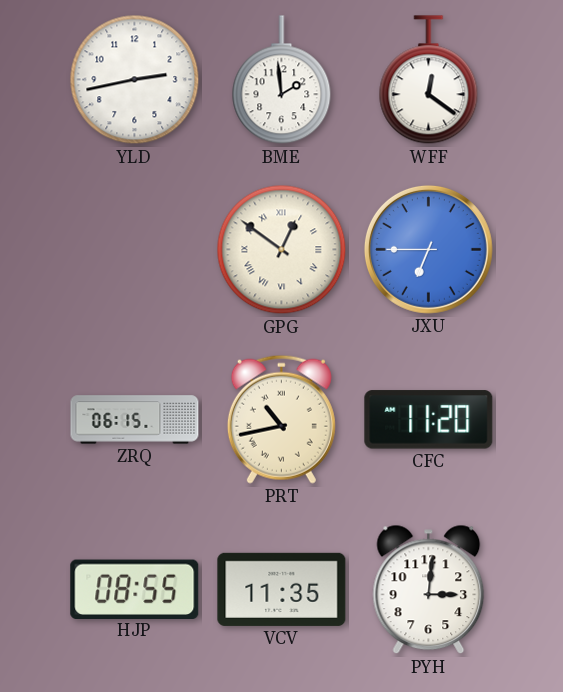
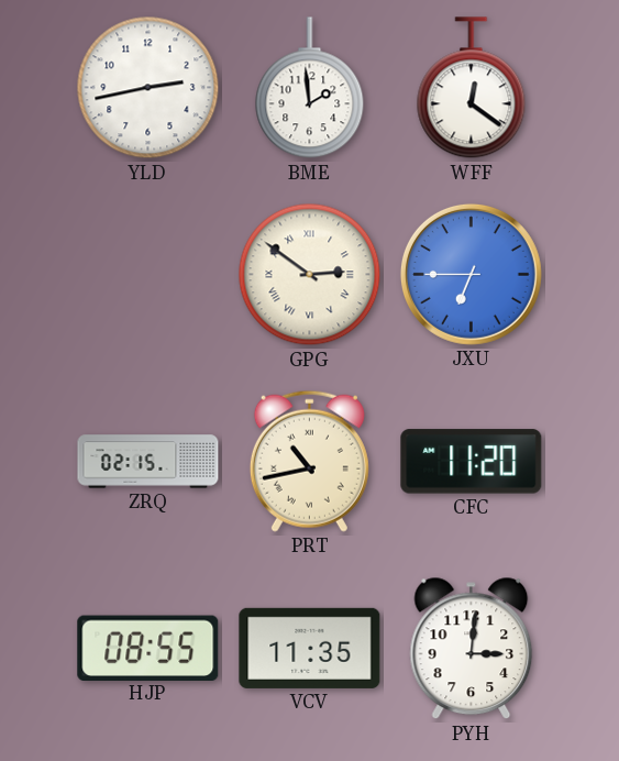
GPG: 12:51 -> 2:51
ZRQ: 06:15 -> 02:15
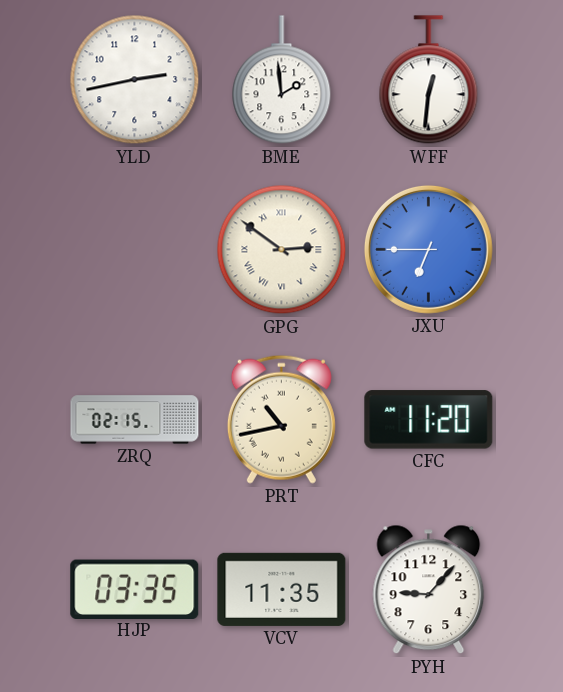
WFF: 12:21 -> 12:31
HJP: 08:55 -> 03:35
PYH: 3:01 -> 9:07
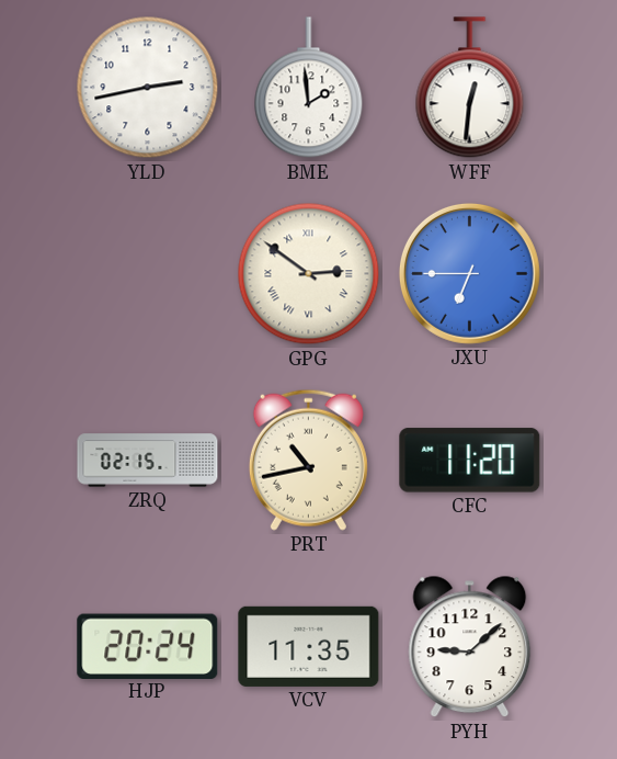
HJP: 03:35 -> 20:24
PYH: 9:07 -> 9:08
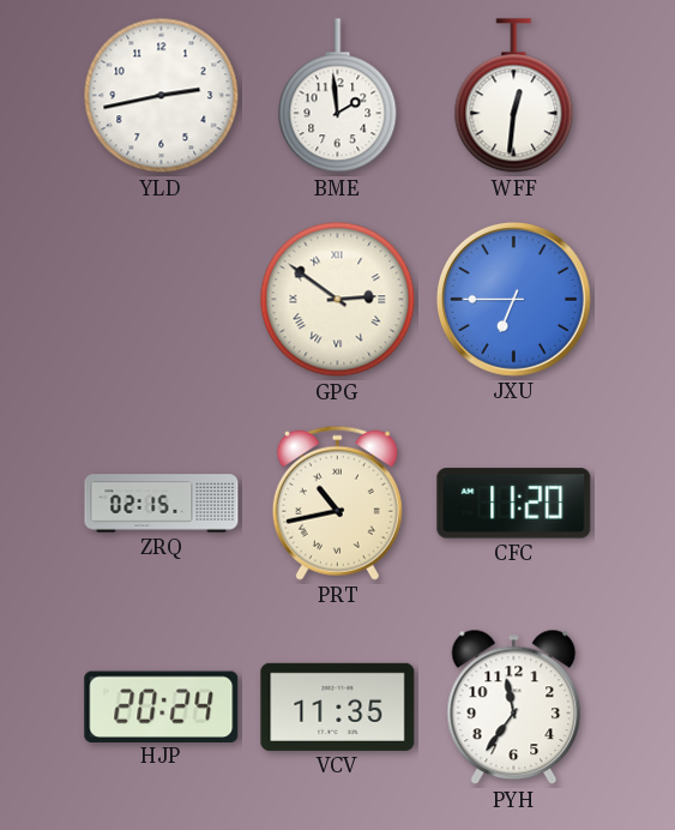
PYH: 9:08 -> 11:36
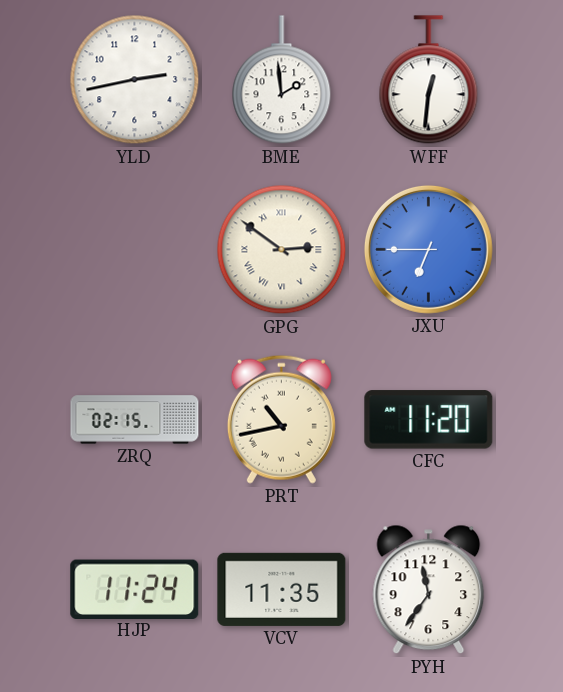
HJP: 20:24 -> 11:24
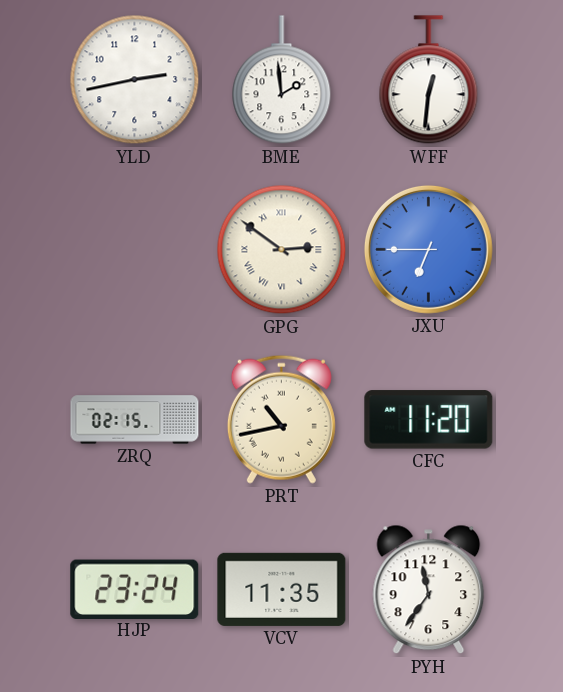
HJP: 11:24 -> 23:24
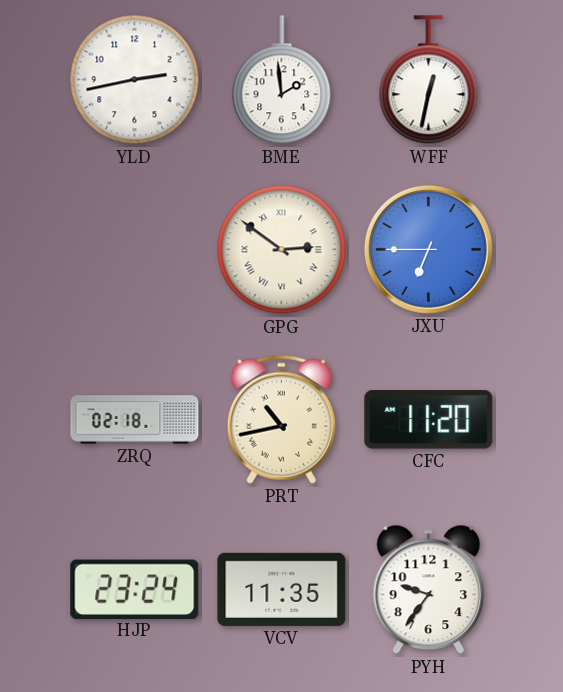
WFF: 12:31 -> 12:32
ZRQ: 02:15 -> 02:18
PYH: 11:36 -> 9:36
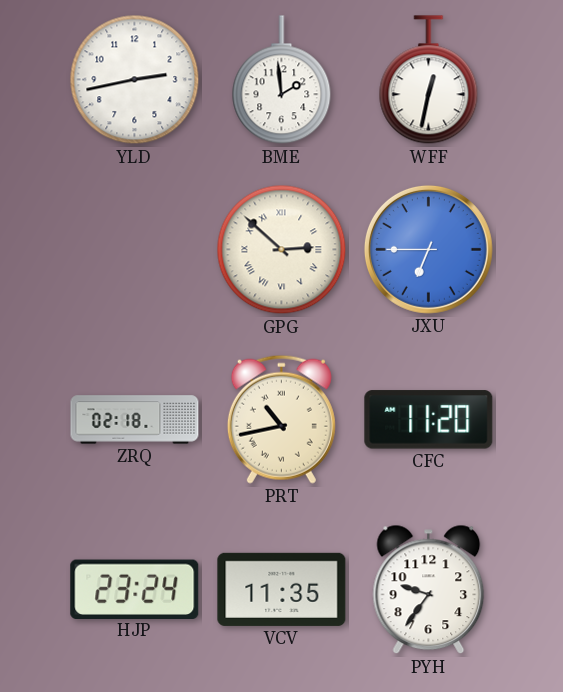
GPG: 2:51 -> 2:52
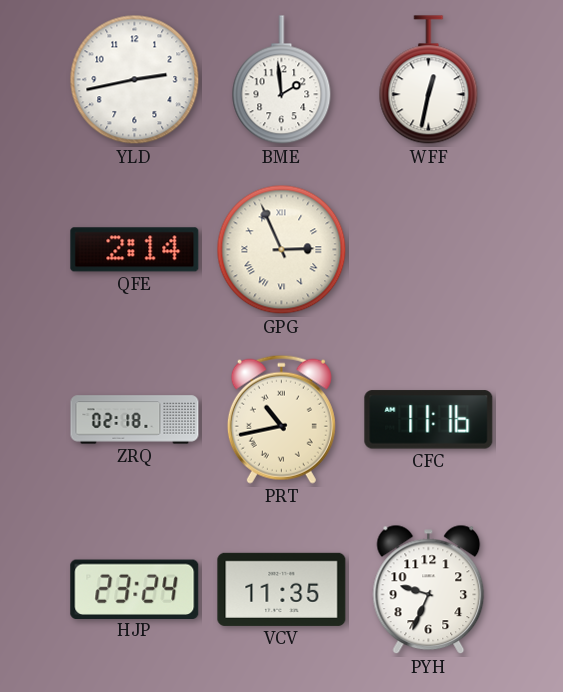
QFE: none -> 2:14
GPG: 2:52 -> 2:56
JXU: 6:45 -> none
CFC: 11:20 -> 11:16
PYH: 9:36 -> 9:34
